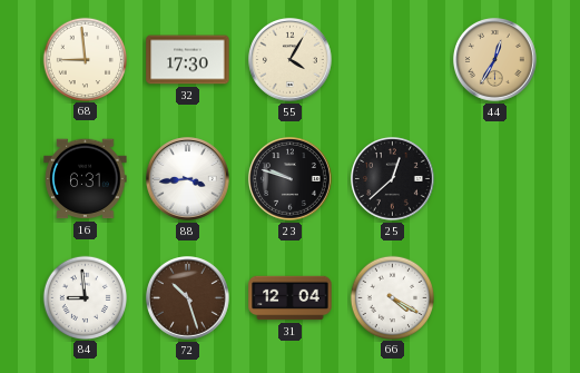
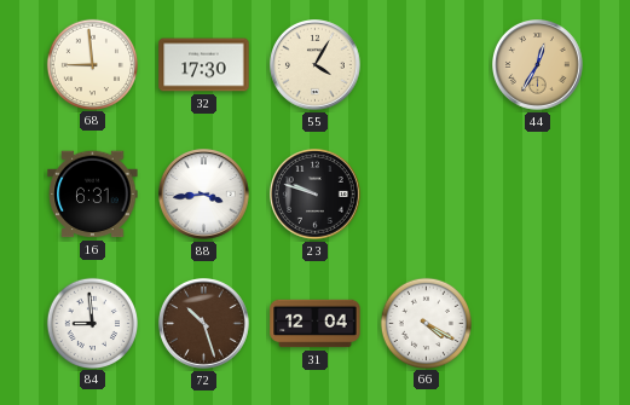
25: 12:38 -> none
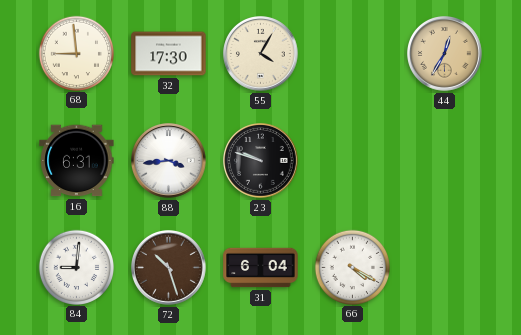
84: 8:59 -> 9:01
31: 12:04 -> 6:04
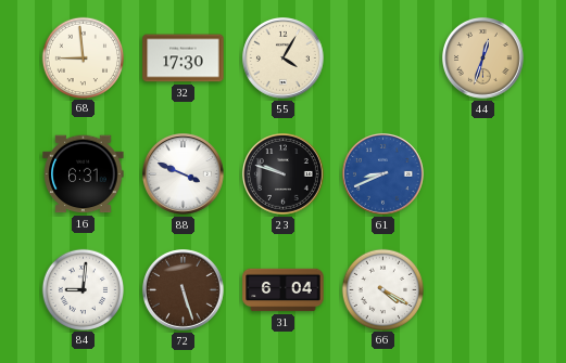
44: 12:35 -> 12:33
88: 3:44 -> 3:49
61: none -> 8:41
72: 10:27 -> 5:27
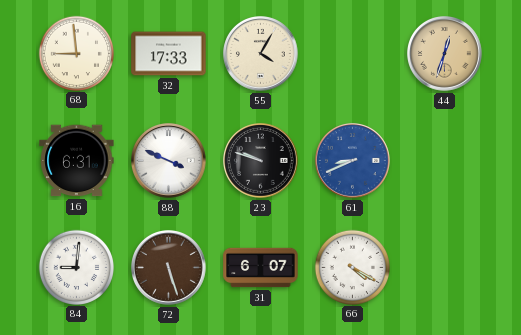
32: 17:30 -> 17:33
31: 6:04 -> 6:07
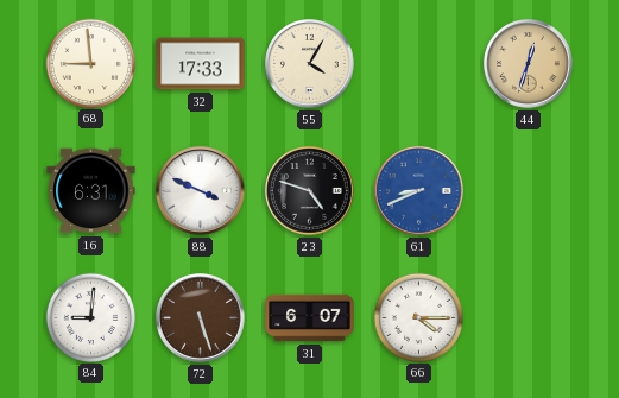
23: 9:48 -> 4:48
66: 4:20 -> 4:15
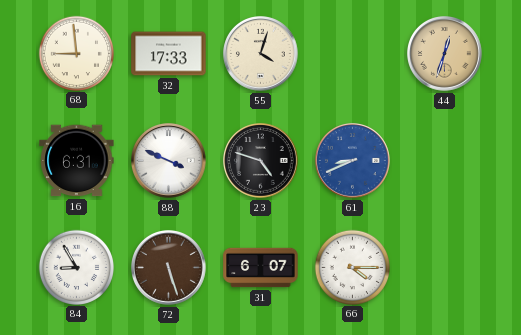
55: 4:05 -> 4:03
84: 9:01 -> 8:55
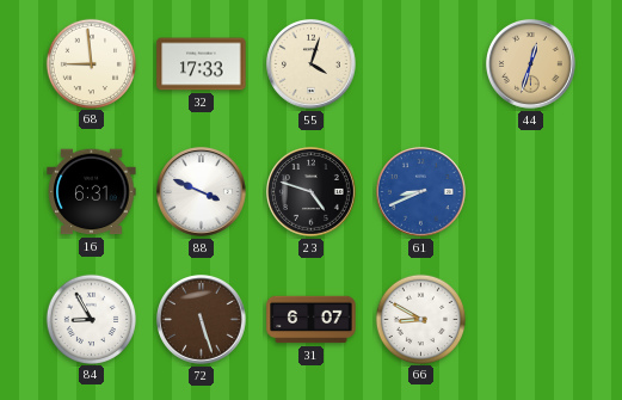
66: 4:15 -> 8:50
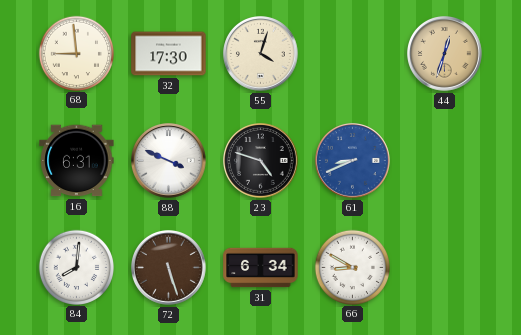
32: 17:33 -> 17:30
84: 8:55 -> 8:01
31: 6:07 -> 6:34
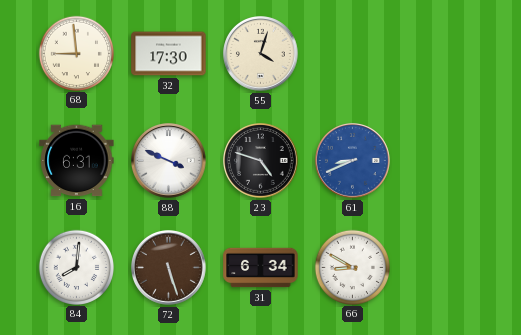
44: 12:33 -> none
